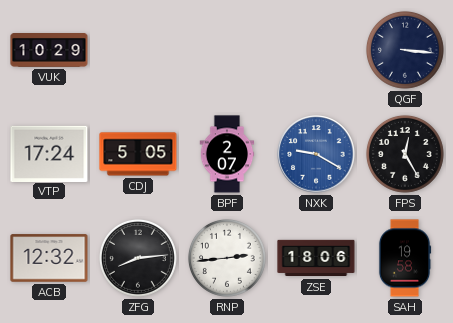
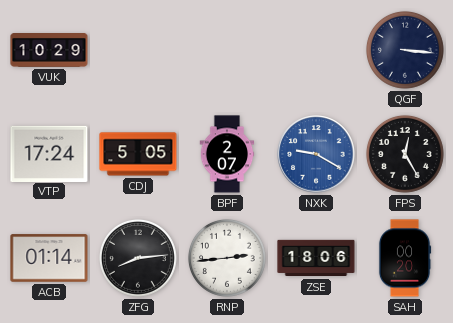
ACB: 12:32 -> 01:14
SAH: 19:58 -> 00:20
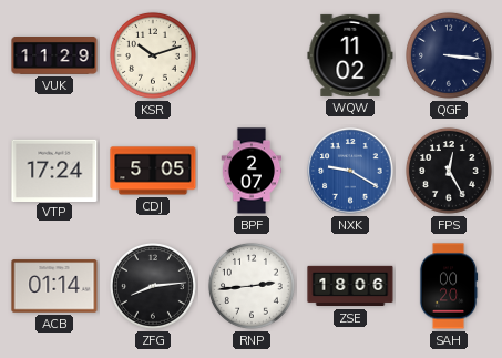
VUK: 10:29 -> 11:29
KSR: none -> 10:12
WQW: none -> 11:02
